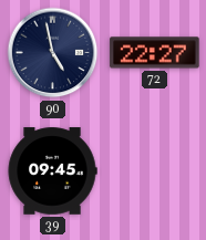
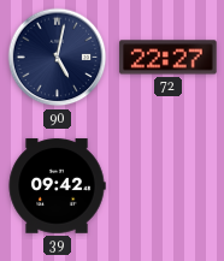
90: 4:58 -> 5:02
39: 09:45 -> 09:42
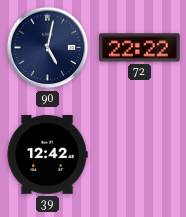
72: 22:27 -> 22:22
39: 09:42 -> 12:42
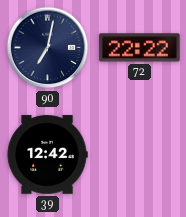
90: 5:02 -> 7:02
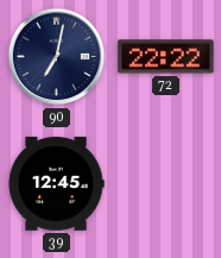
39: 12:42 -> 12:45
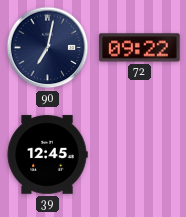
72: 22:22 -> 09:22
